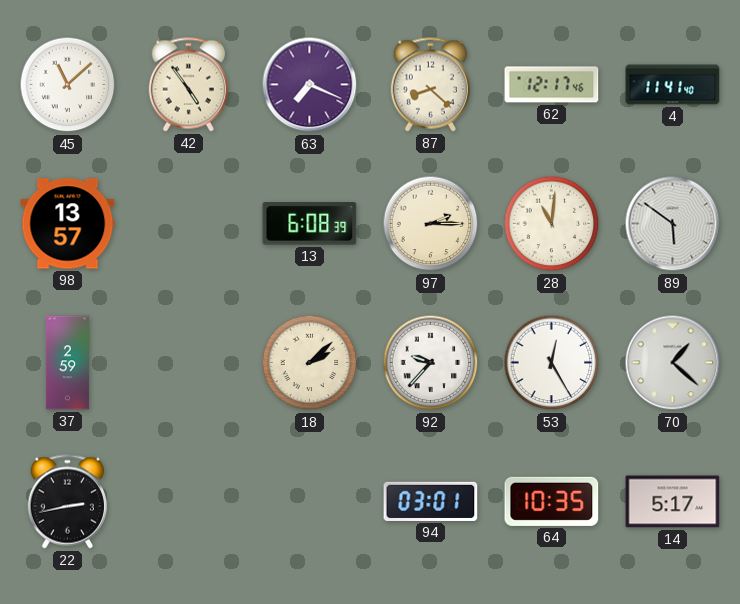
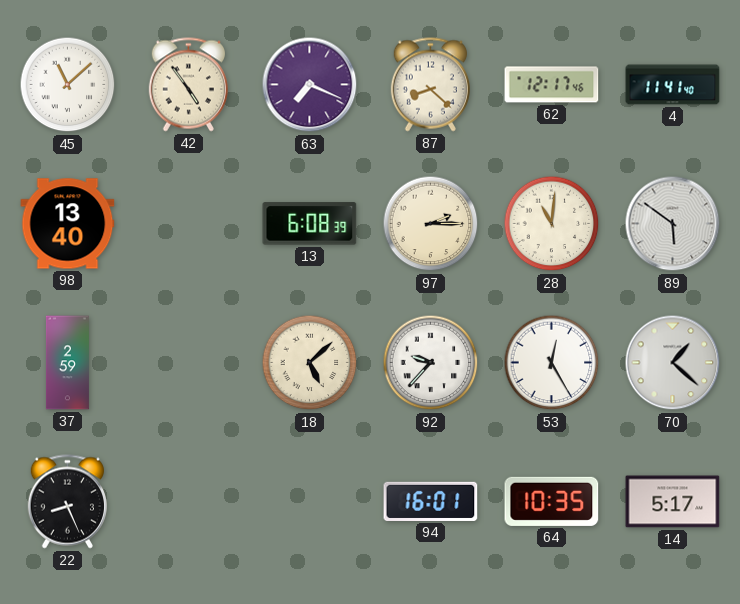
98: 13:57 -> 13:40
18: 2:08 -> 5:08
22: 2:43 -> 8:26
94: 03:01 -> 16:01
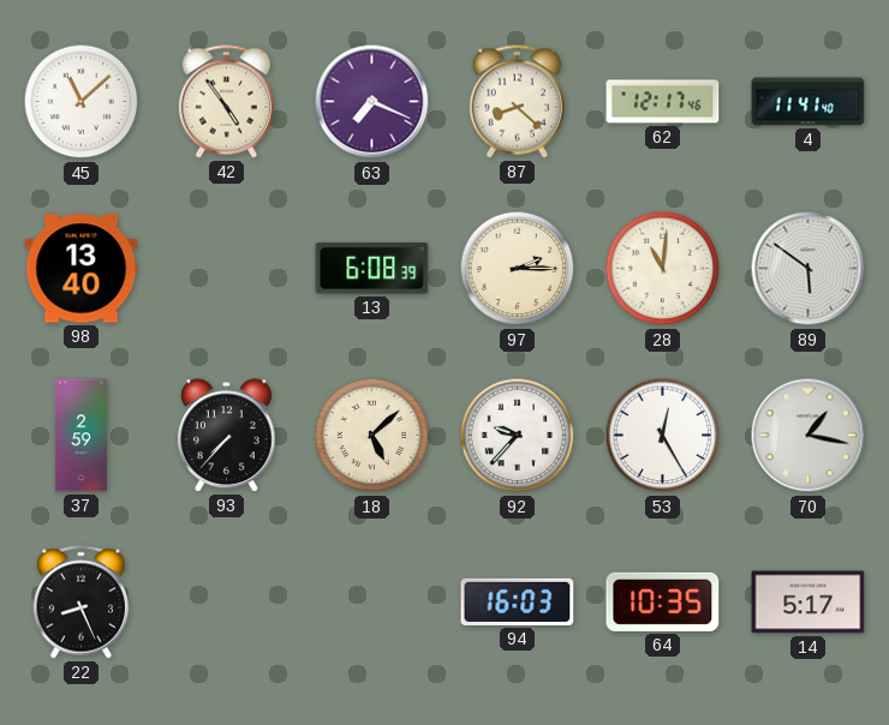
93: none -> 7:37
70: 1:22 -> 1:17
94: 16:01 -> 16:03
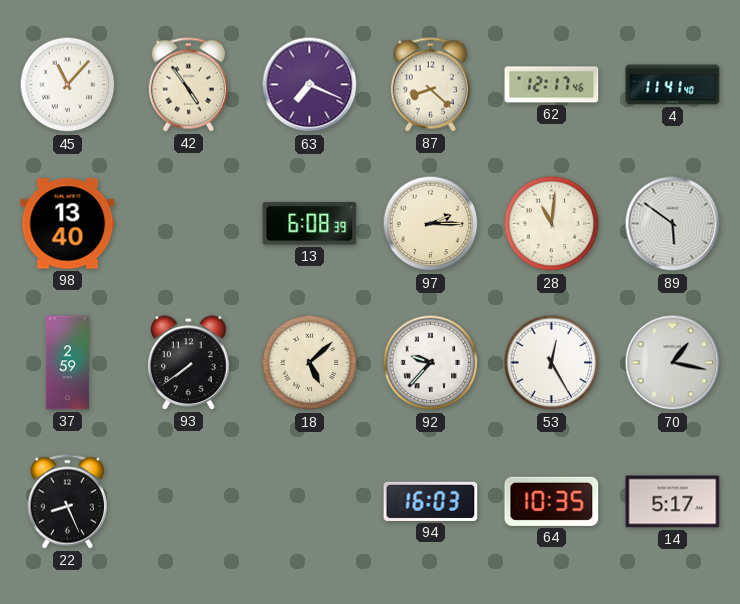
45: 11:08 -> 11:07
93: 7:37 -> 7:39
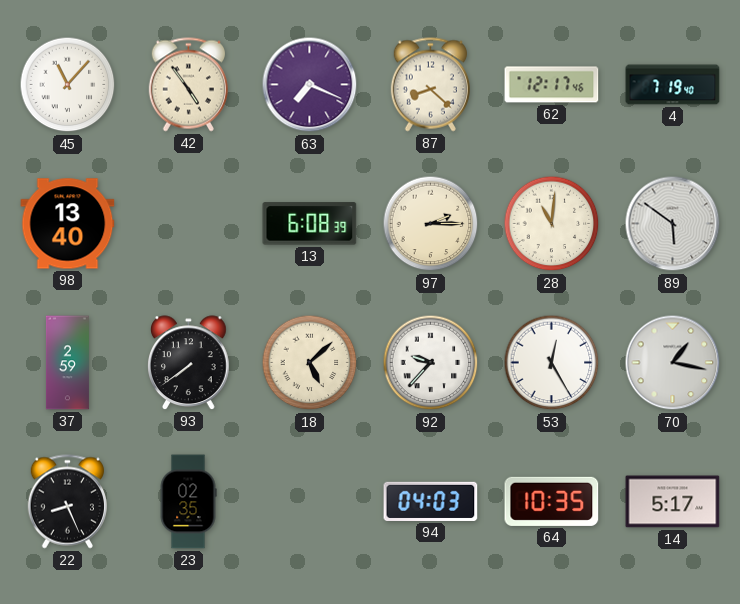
4: 11:41 -> 7:19
23: none -> 02:35
94: 16:03 -> 04:03
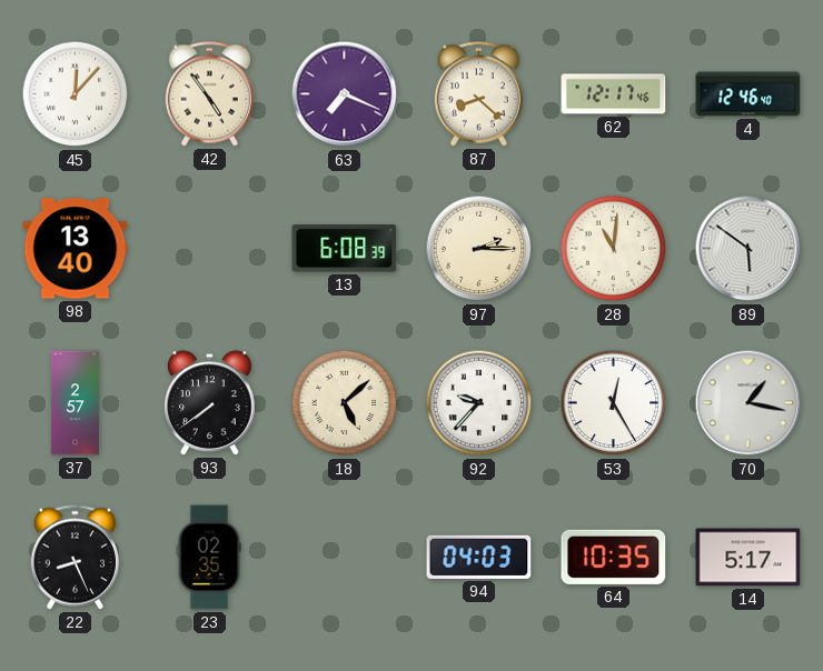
45: 11:07 -> 12:07
4: 7:19 -> 12:46
37: 2:59 -> 2:57
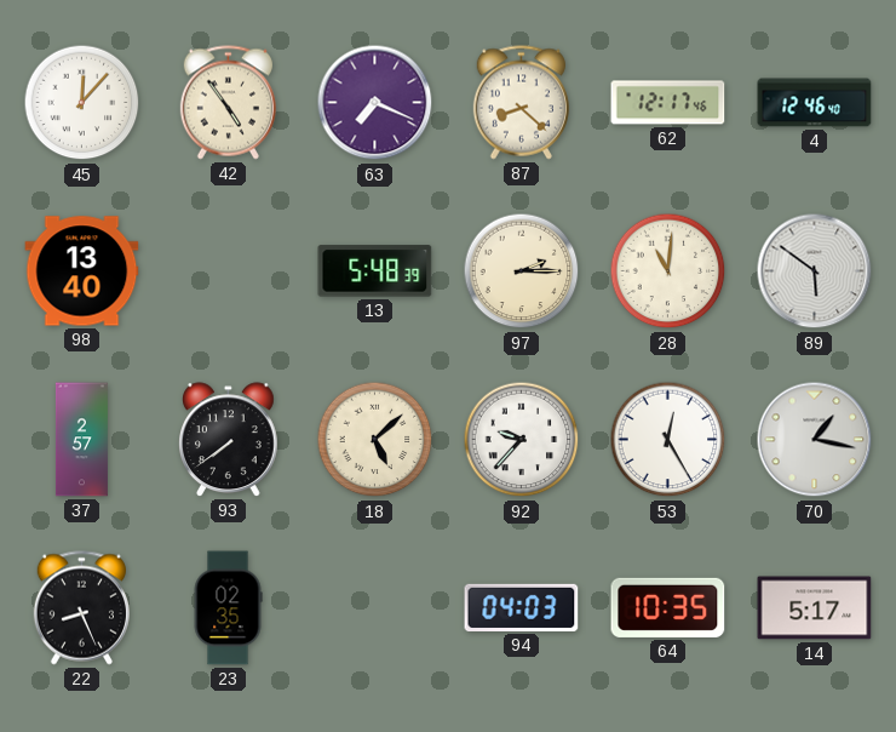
13: 6:08 -> 5:48
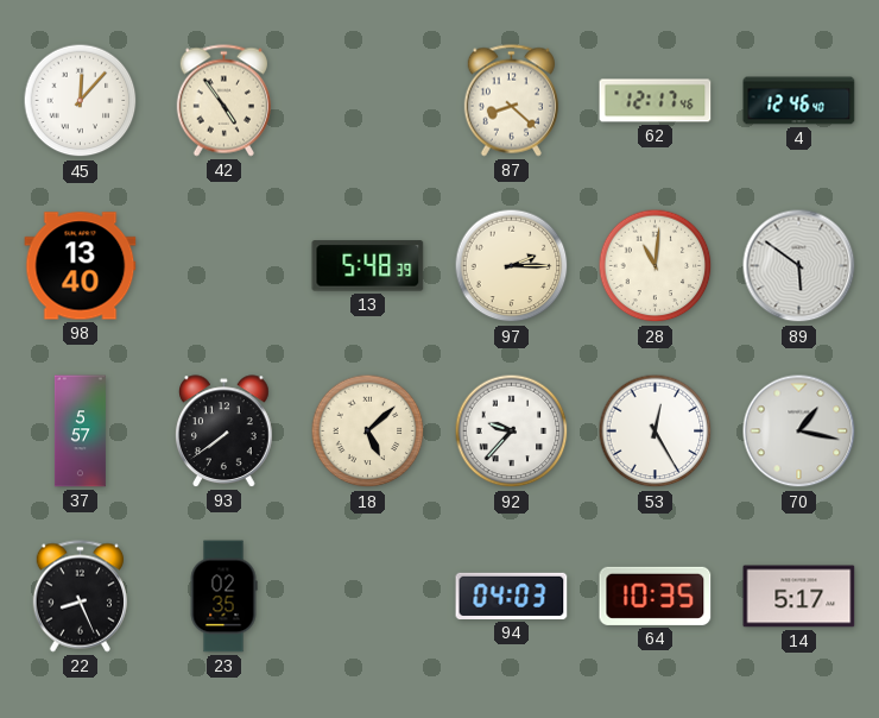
63: 7:19 -> none
37: 2:57 -> 5:57
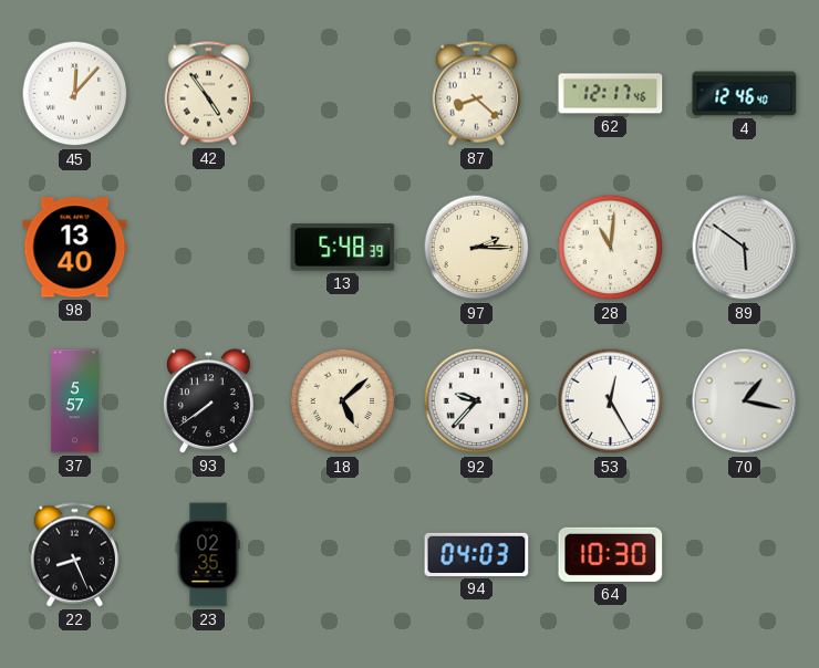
64: 10:35 -> 10:30
14: 5:17 -> none
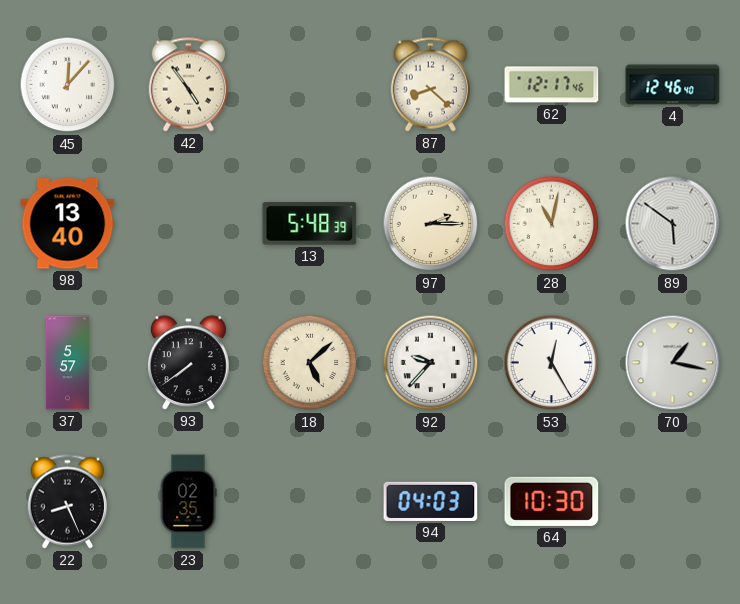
28: 11:01 -> 11:02
